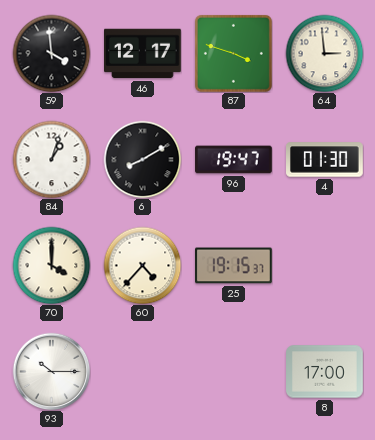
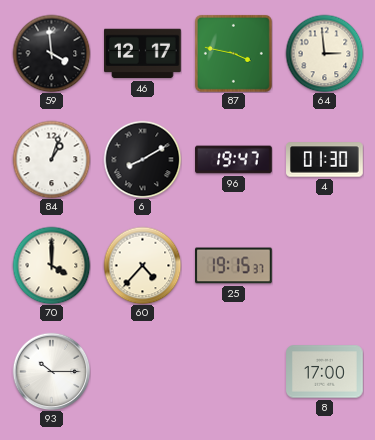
87: 3:48 -> 3:47
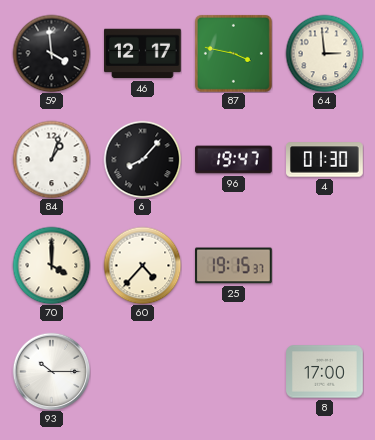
6: 8:10 -> 8:07
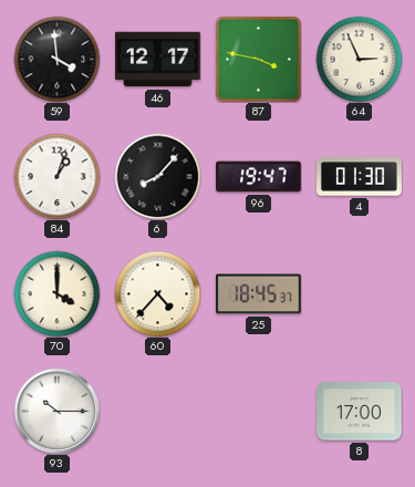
64: 2:59 -> 2:56
25: 19:15 -> 18:45
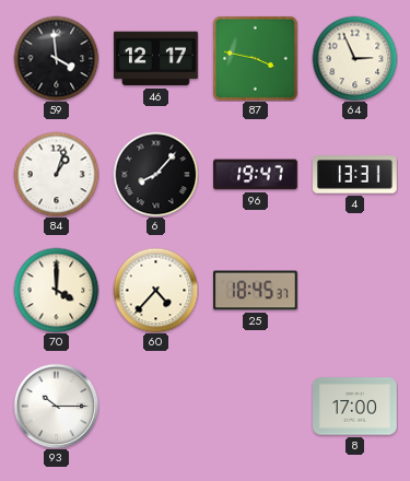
4: 01:30 -> 13:31
